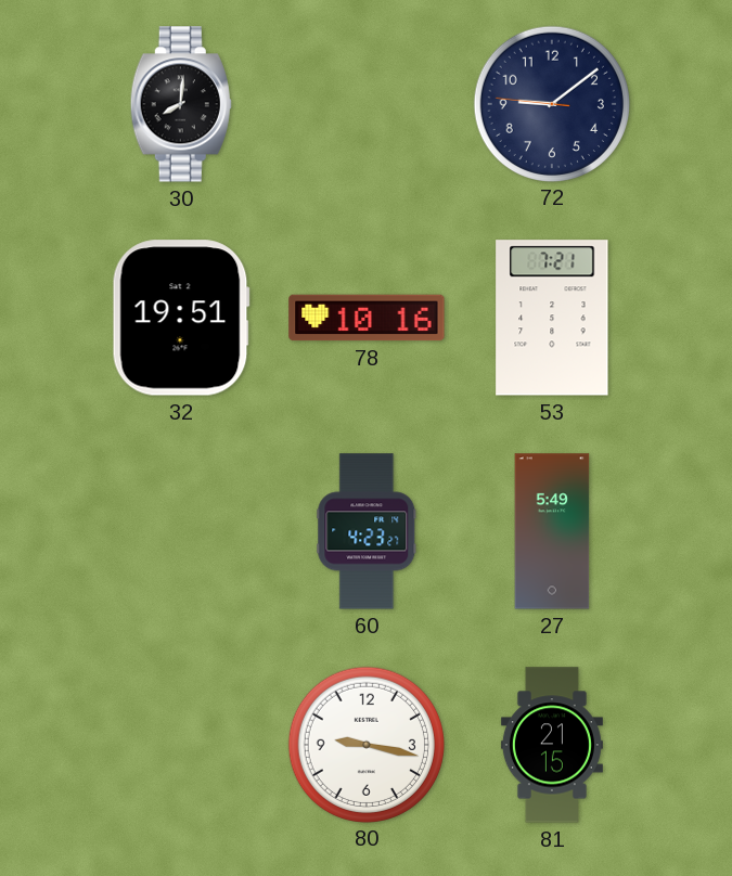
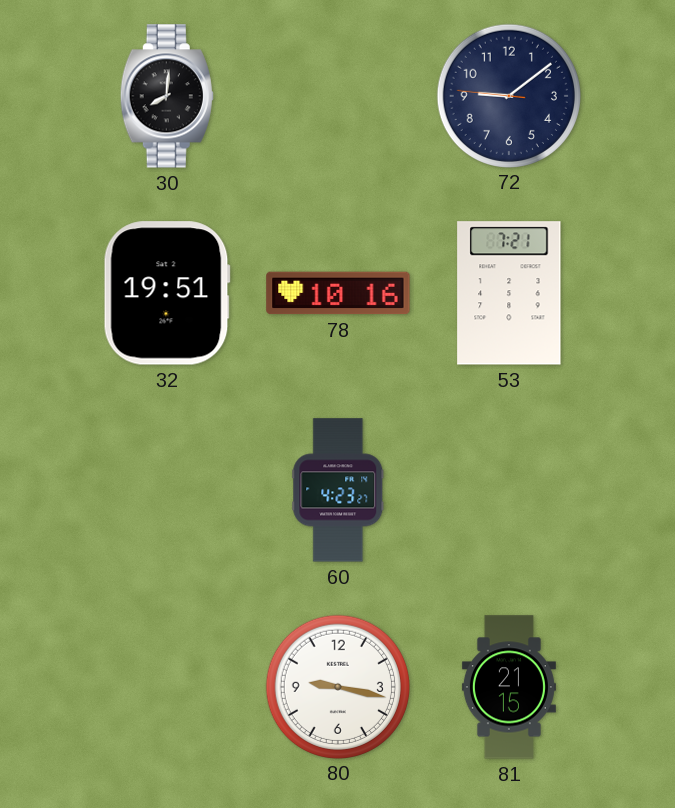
27: 5:49 -> none
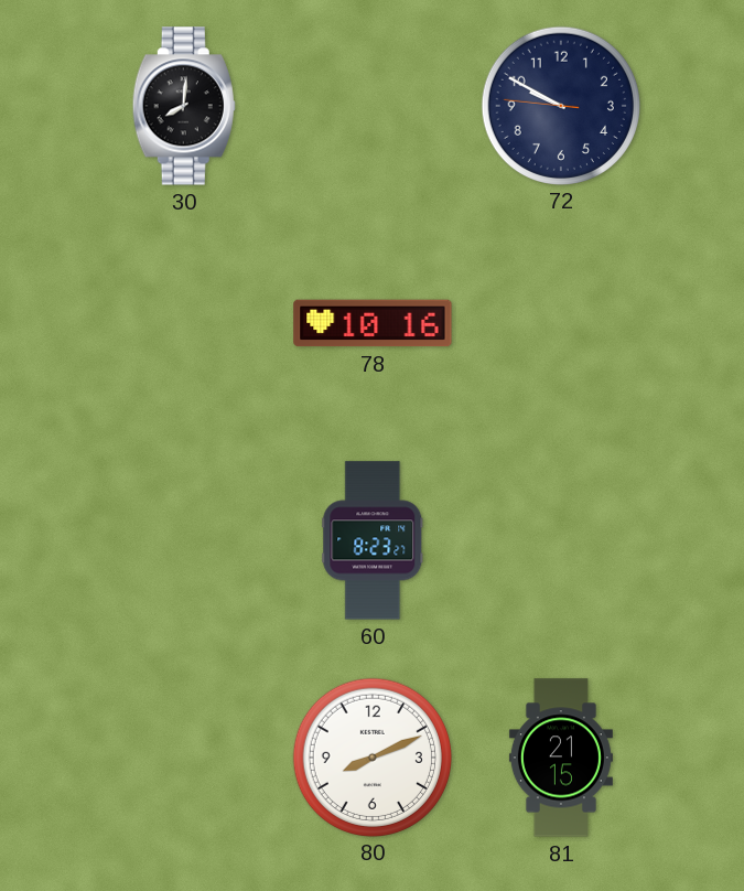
72: 9:08 -> 9:49
32: 19:51 -> none
53: 7:21 -> none
60: 4:23 -> 8:23
80: 9:17 -> 8:11
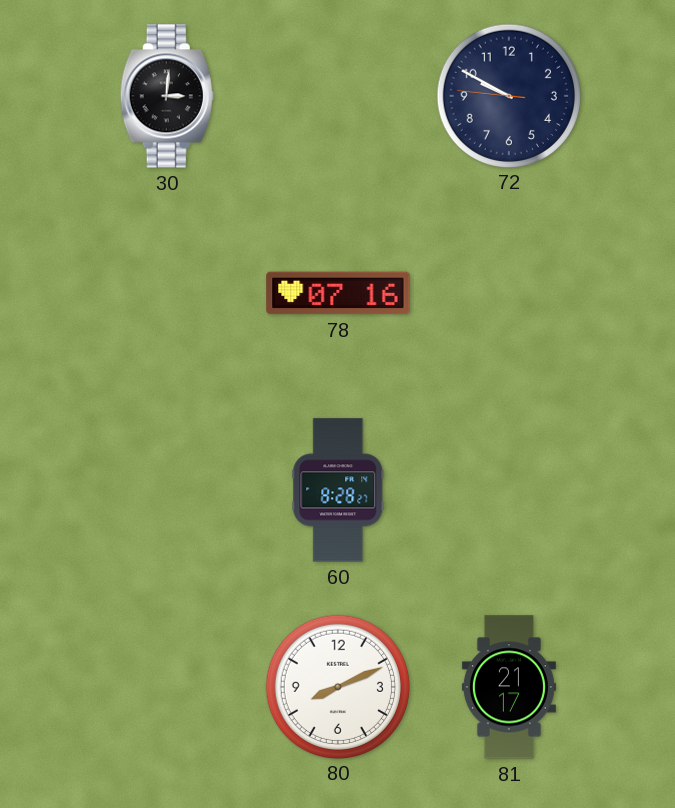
30: 8:01 -> 3:01
78: 10:16 -> 07:16
60: 8:23 -> 8:28
81: 21:15 -> 21:17
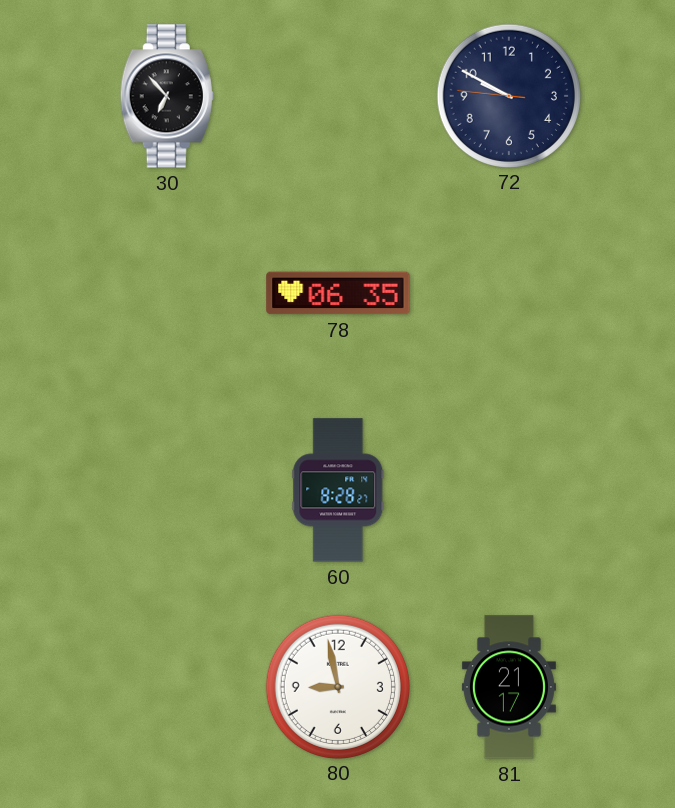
30: 3:01 -> 6:53
78: 07:16 -> 06:35
80: 8:11 -> 8:58
